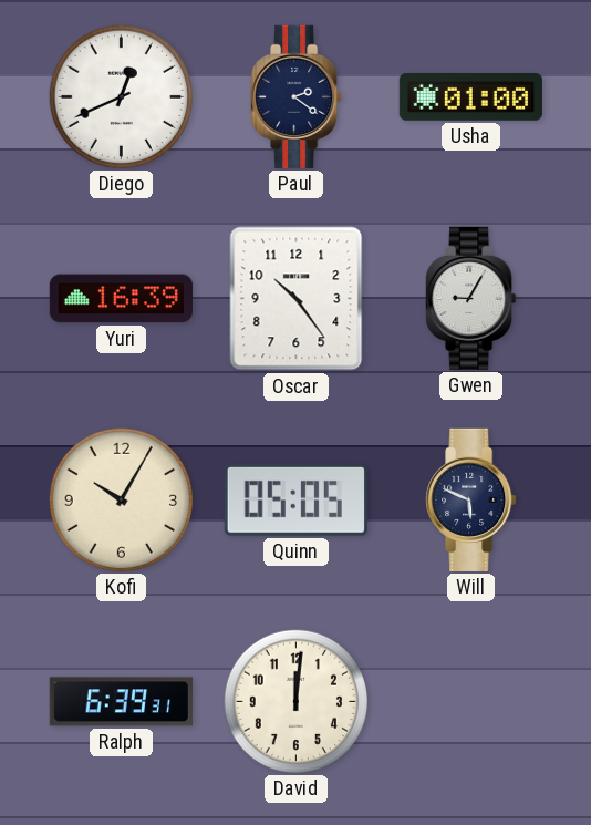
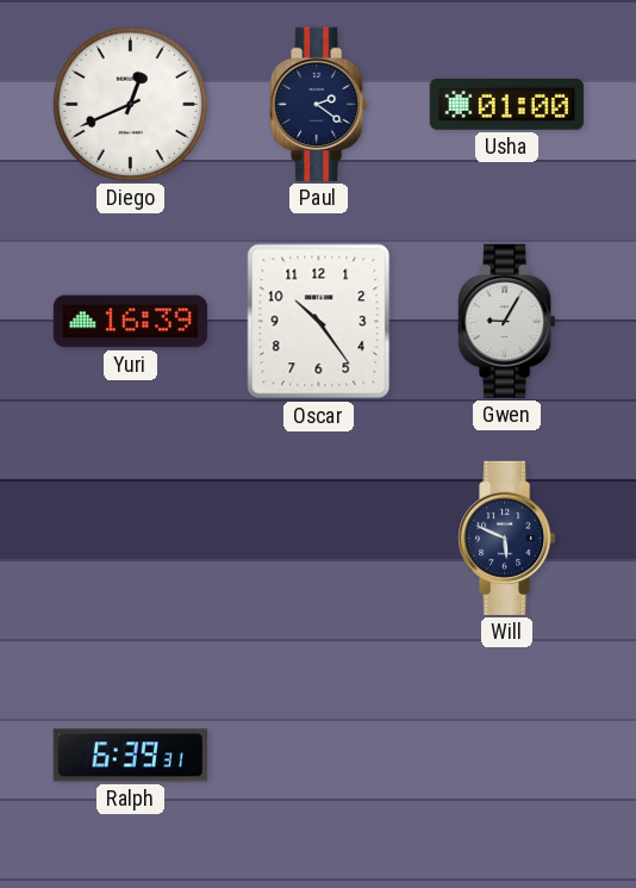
Kofi: 10:05 -> none
Quinn: 05:05 -> none
David: 12:01 -> none
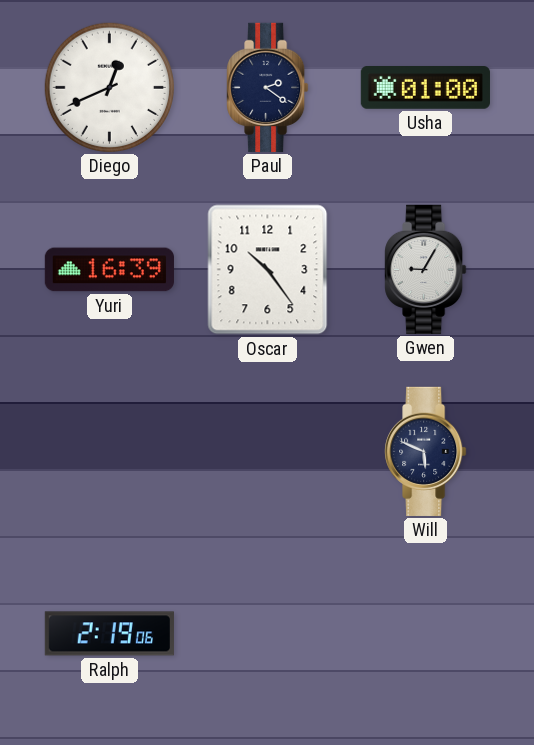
Ralph: 6:39 -> 2:19
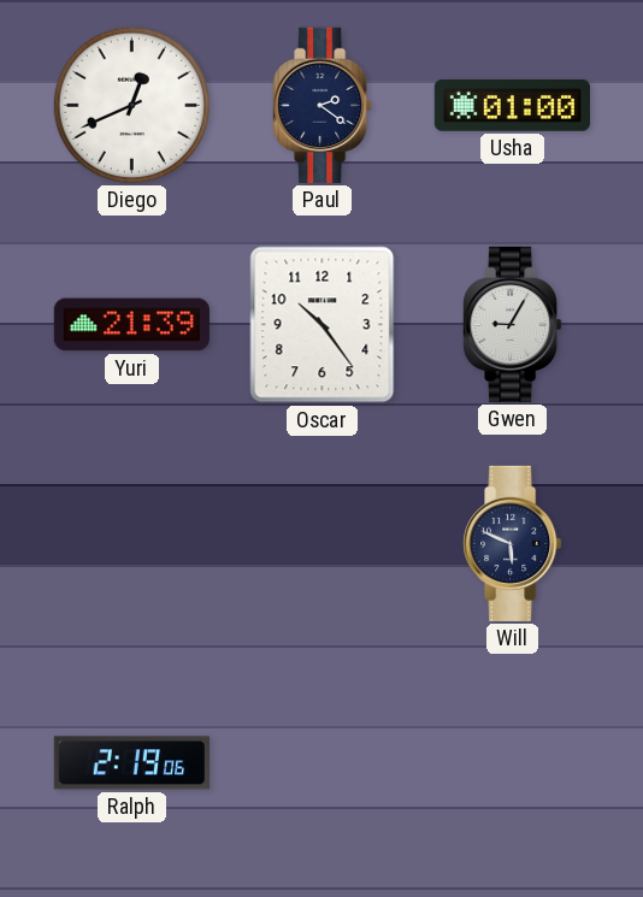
Yuri: 16:39 -> 21:39
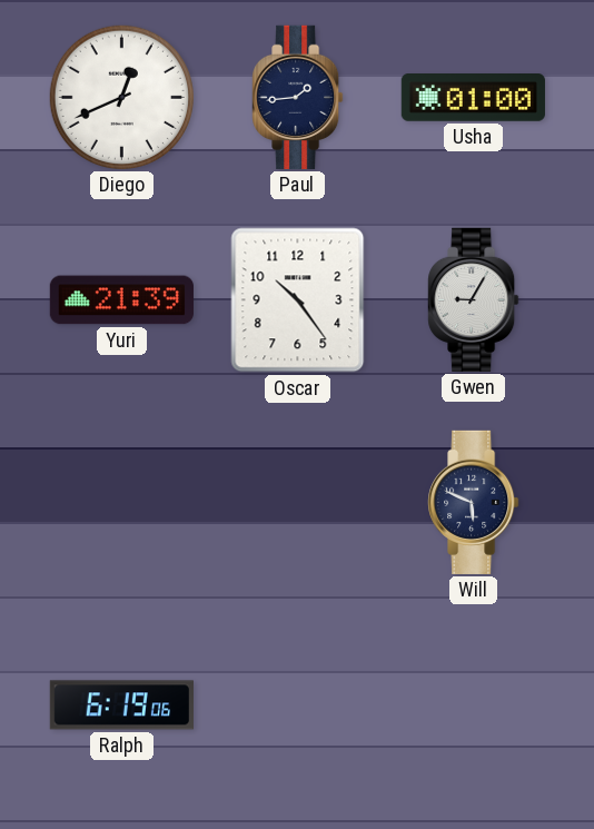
Paul: 2:21 -> 1:44
Ralph: 2:19 -> 6:19
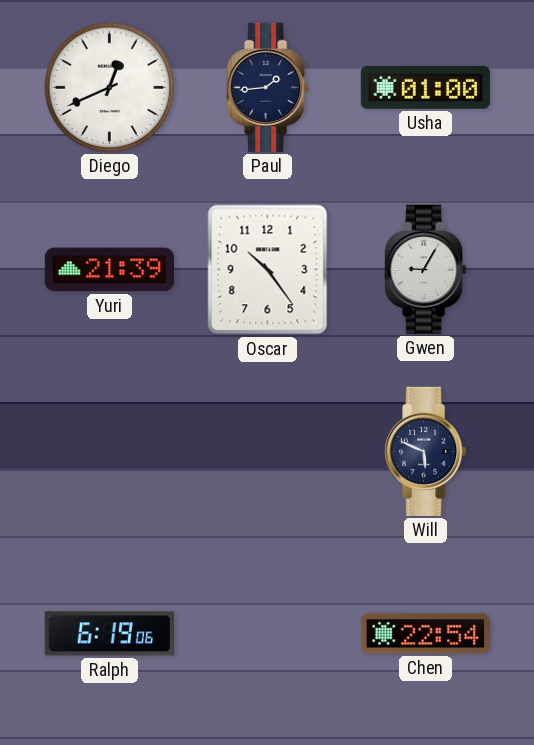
Chen: none -> 22:54
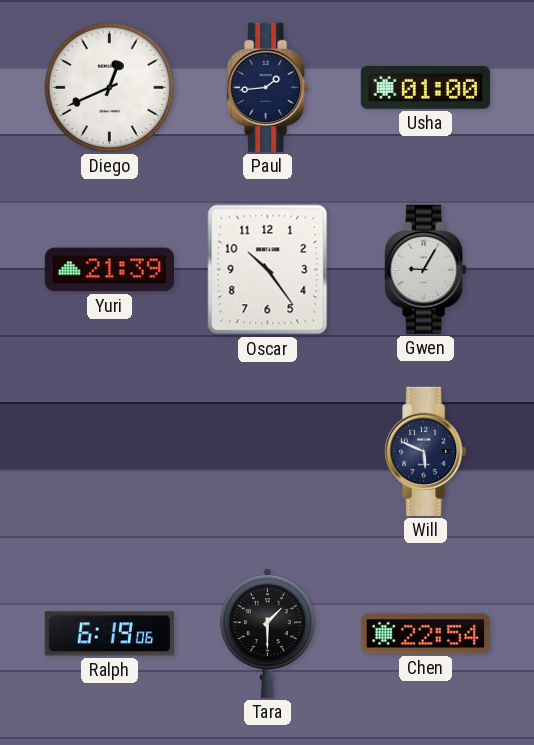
Tara: none -> 1:30
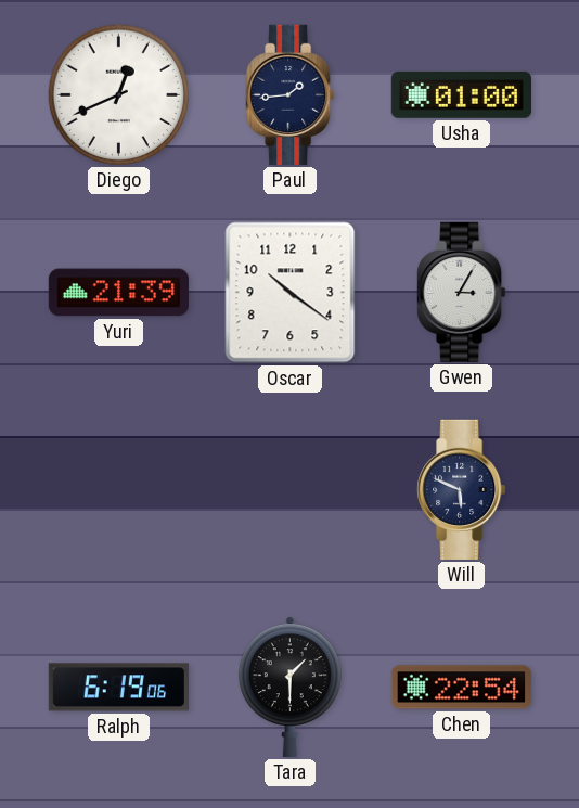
Oscar: 10:24 -> 10:21
Gwen: 9:05 -> 3:05
